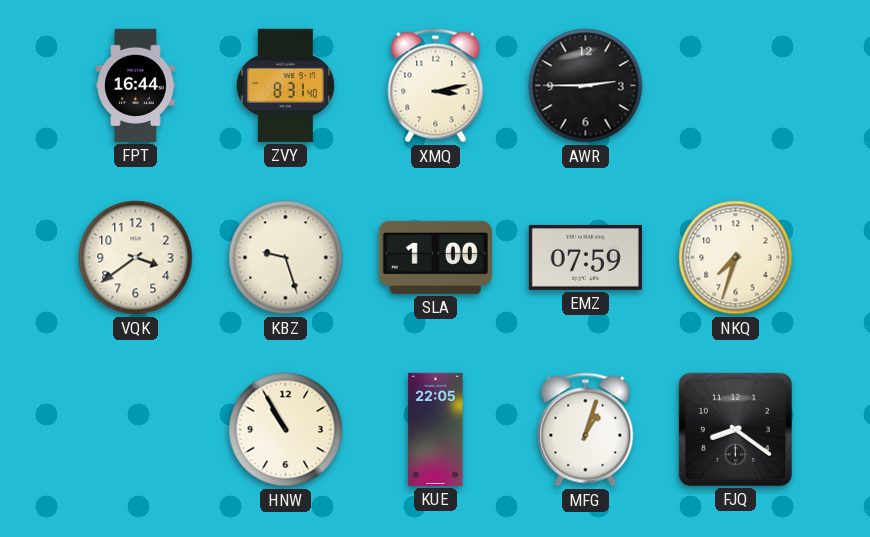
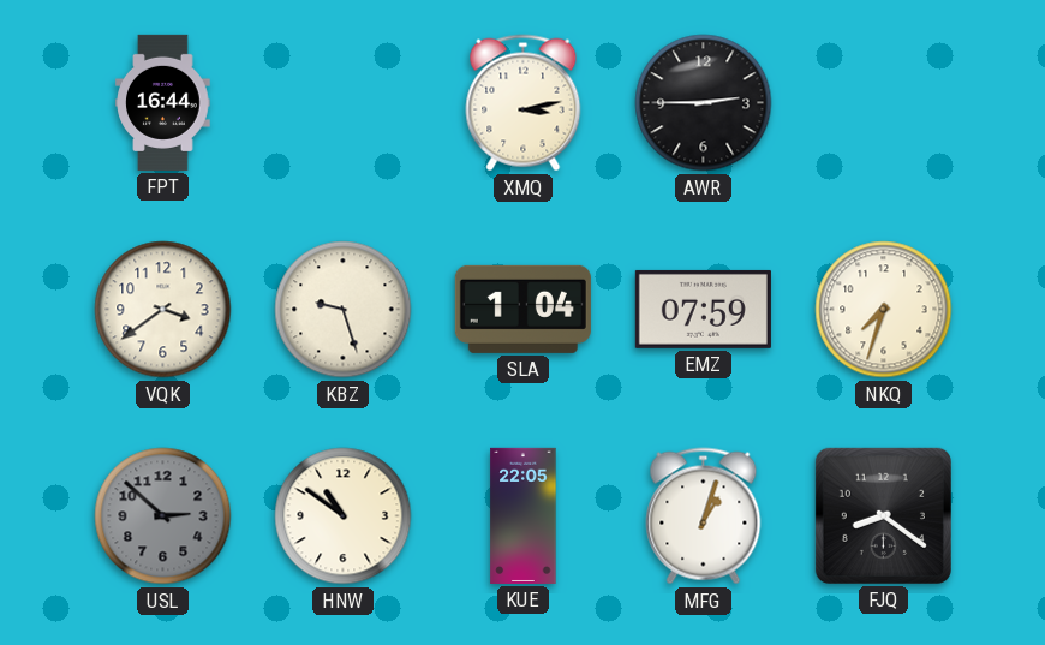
ZVY: 8:31 -> none
SLA: 1:00 -> 1:04
USL: none -> 2:52
HNW: 10:55 -> 10:51
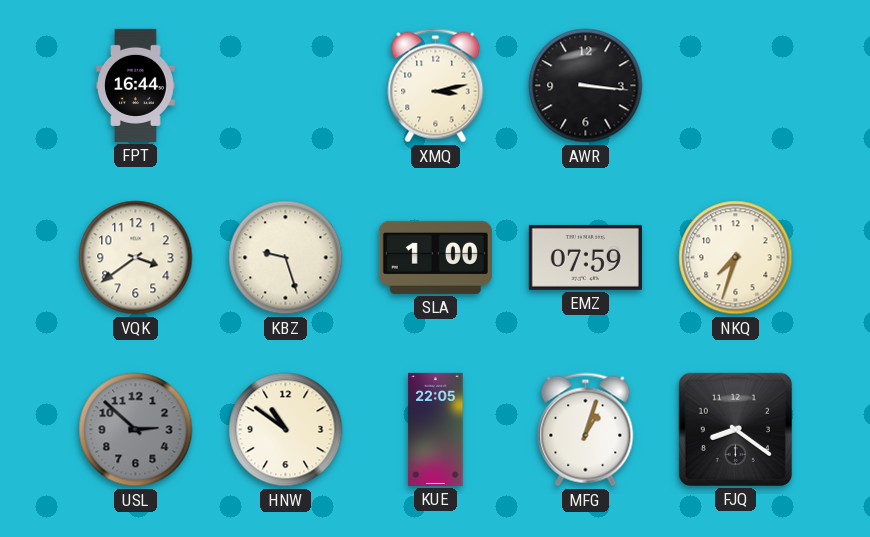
AWR: 2:45 -> 3:16
SLA: 1:04 -> 1:00
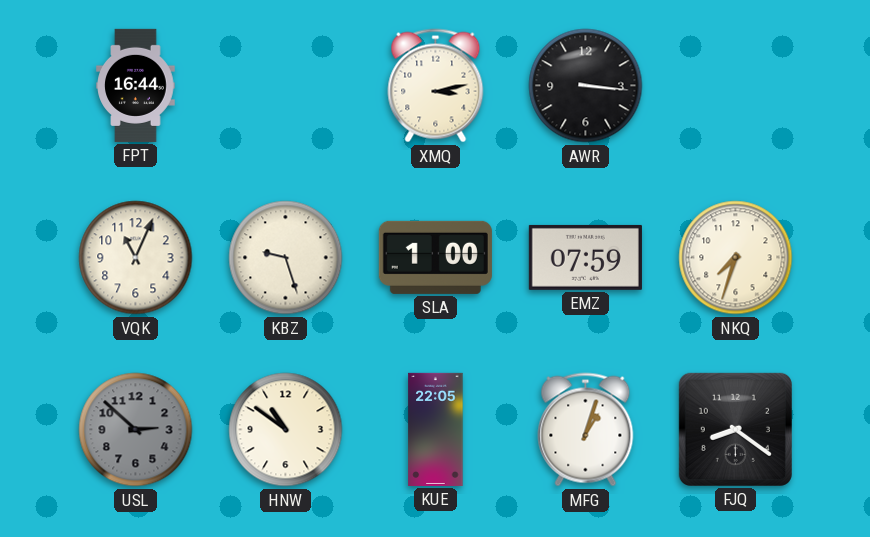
VQK: 3:39 -> 11:04
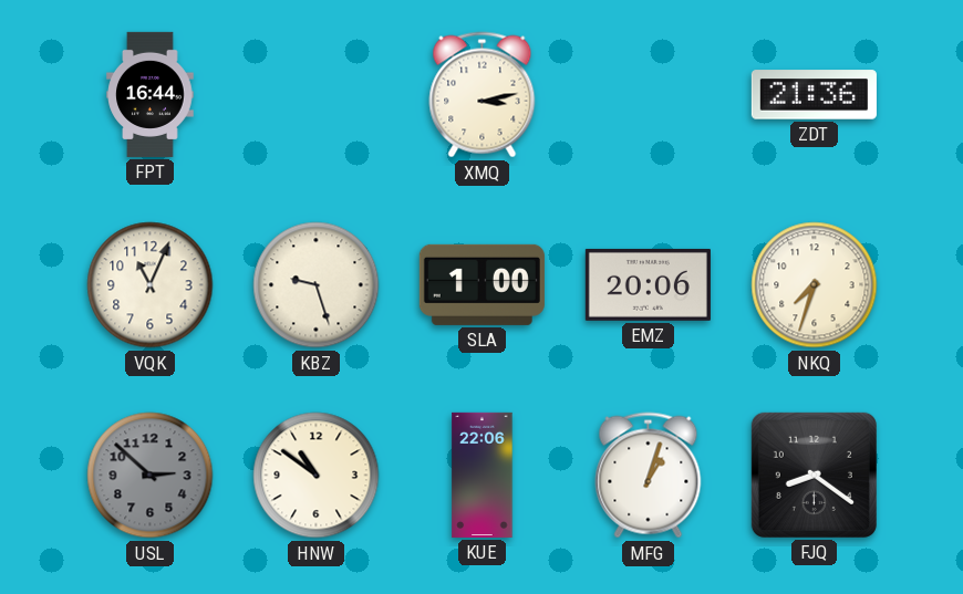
AWR: 3:16 -> none
ZDT: none -> 21:36
EMZ: 07:59 -> 20:06
KUE: 22:05 -> 22:06
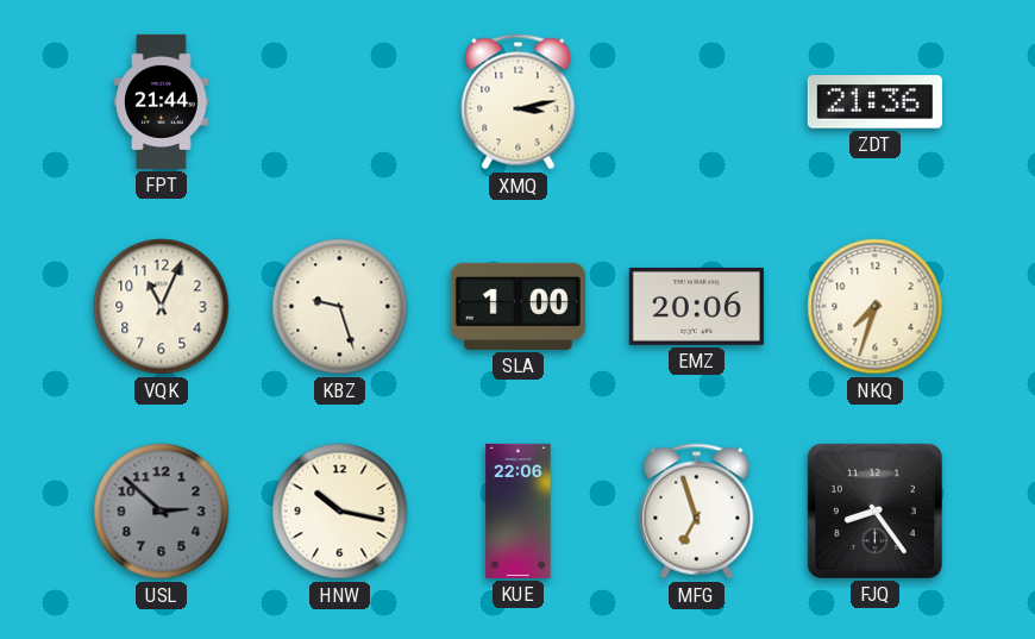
FPT: 16:44 -> 21:44
HNW: 10:51 -> 10:17
MFG: 1:03 -> 6:57
FJQ: 8:21 -> 8:24
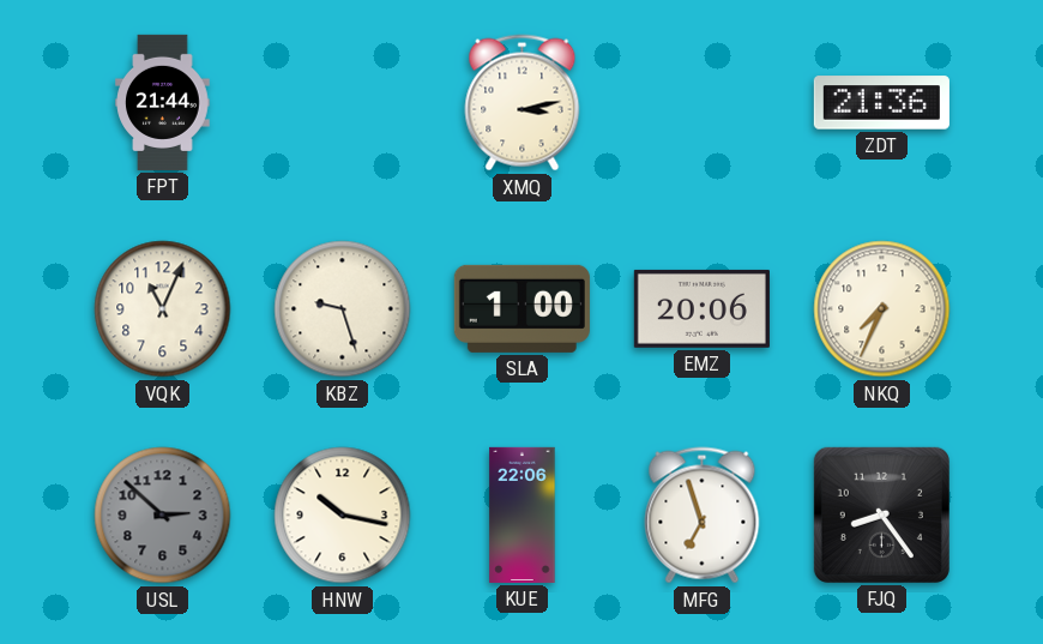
NKQ: 7:33 -> 7:34
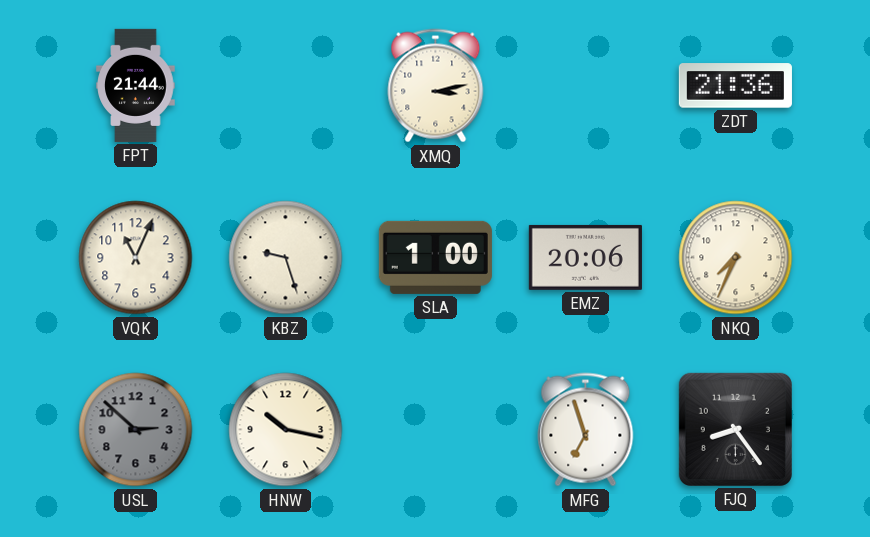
KUE: 22:06 -> none
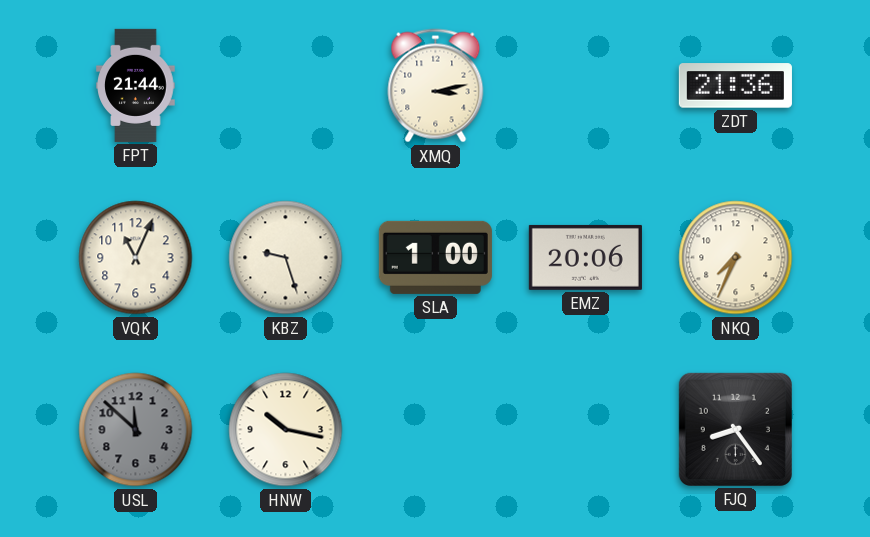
USL: 2:52 -> 11:52
MFG: 6:57 -> none
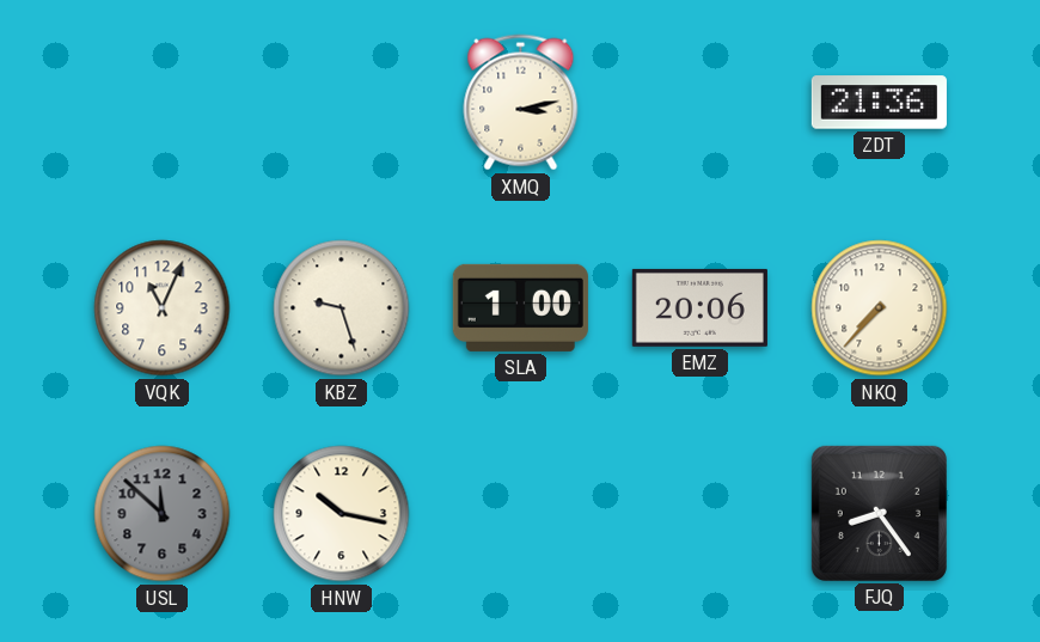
FPT: 21:44 -> none
NKQ: 7:34 -> 7:37
